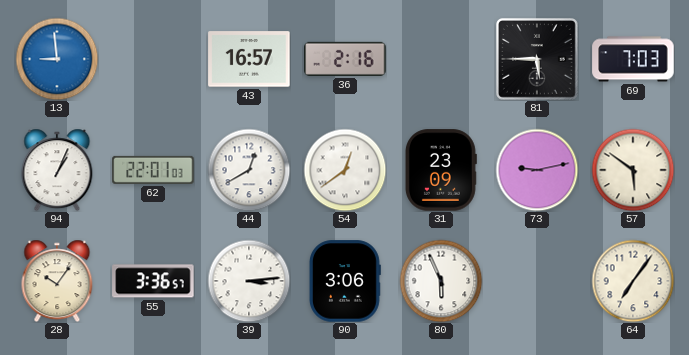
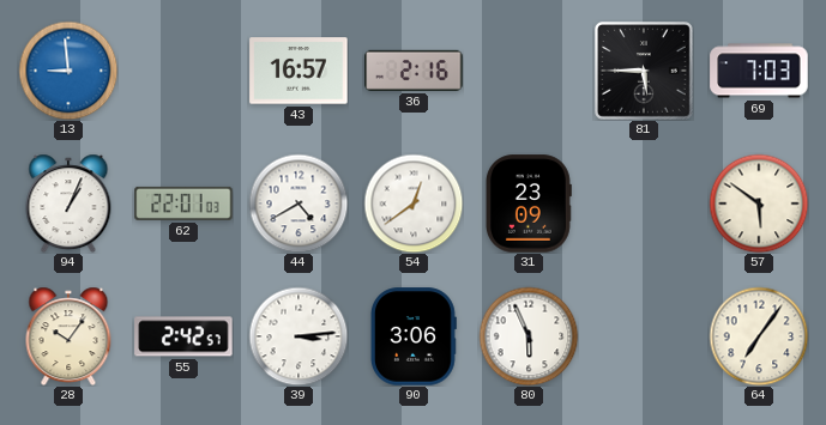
44: 12:40 -> 4:40
73: 9:13 -> none
55: 3:36 -> 2:42
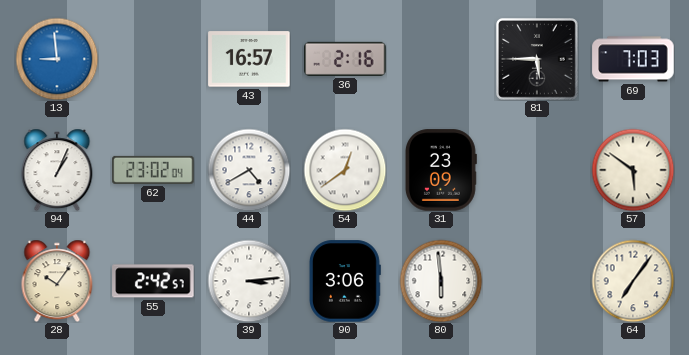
62: 22:01 -> 23:02
80: 5:56 -> 5:59
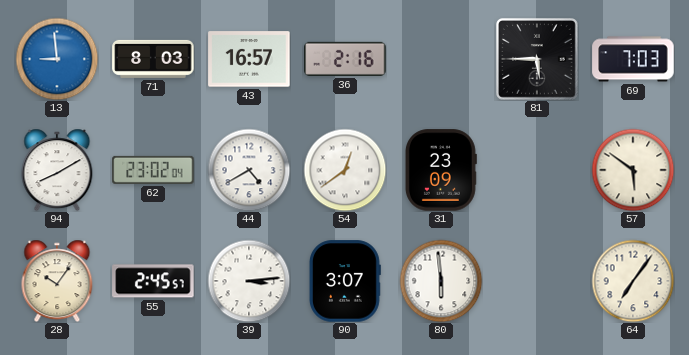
71: none -> 8:03
94: 1:04 -> 8:10
55: 2:42 -> 2:45
90: 3:06 -> 3:07
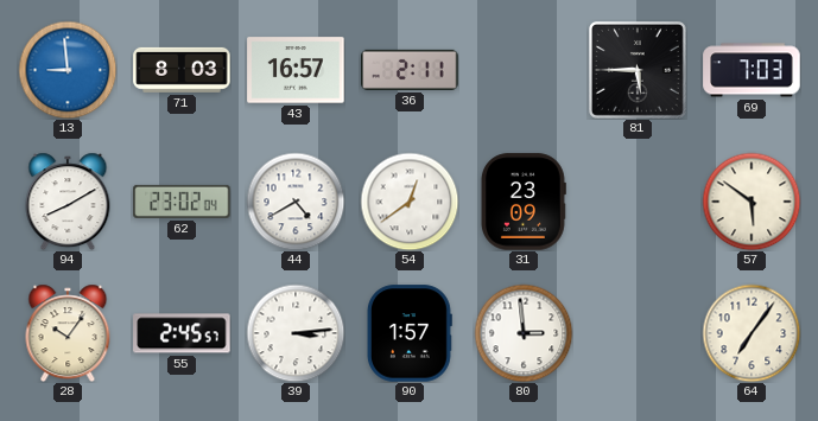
36: 2:16 -> 2:11
90: 3:07 -> 1:57
80: 5:59 -> 2:59
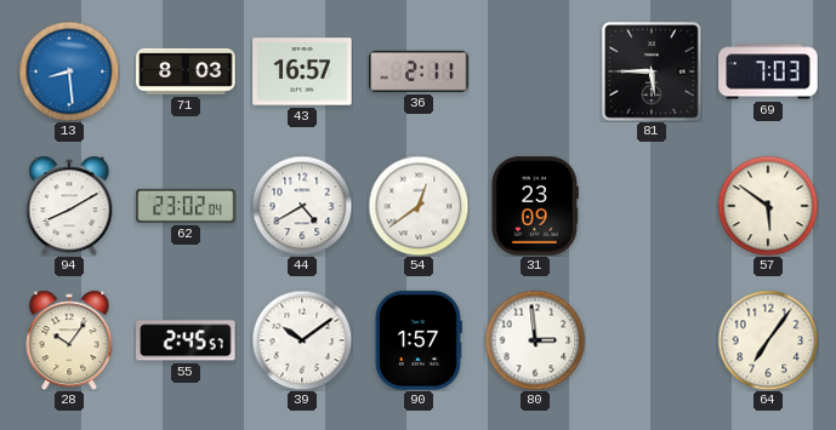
13: 8:59 -> 8:29
39: 3:14 -> 10:09
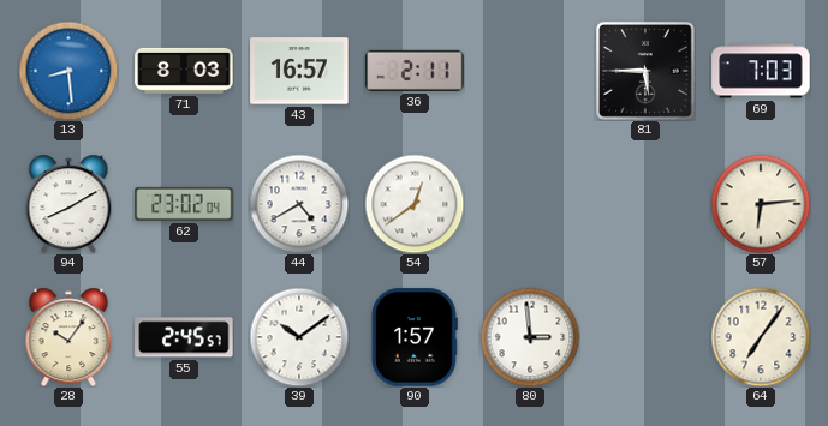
31: 23:09 -> none
57: 5:51 -> 6:14
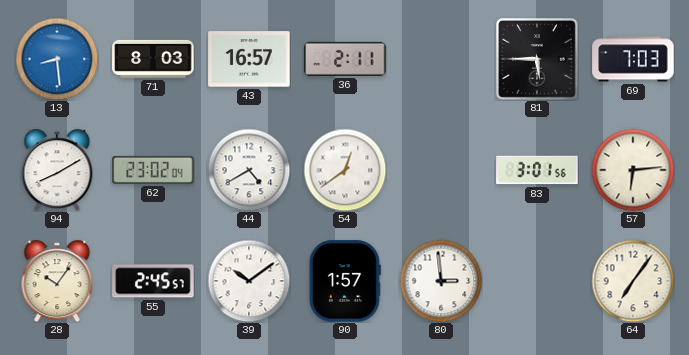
83: none -> 3:01
